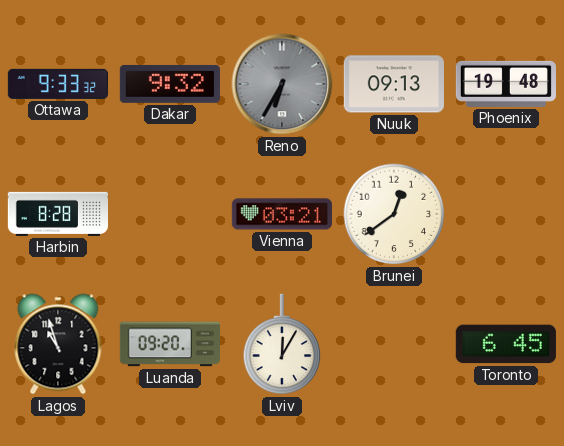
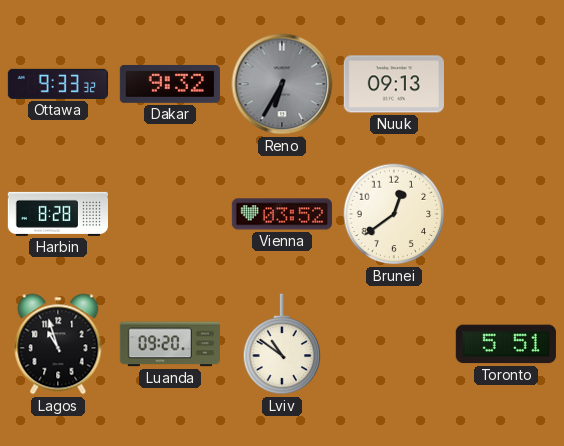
Phoenix: 19:48 -> none
Vienna: 03:21 -> 03:52
Lviv: 12:05 -> 10:51
Toronto: 6:45 -> 5:51
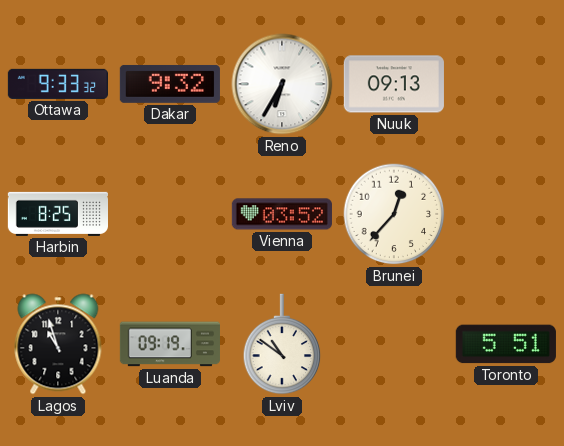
Reno dial: grey -> white
Harbin: 8:28 -> 8:25
Brunei: 12:39 -> 12:37
Luanda: 09:20 -> 09:19
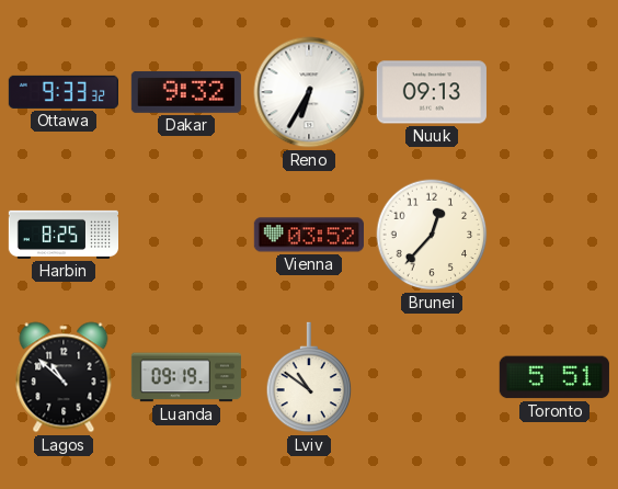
Lagos: 10:57 -> 10:52
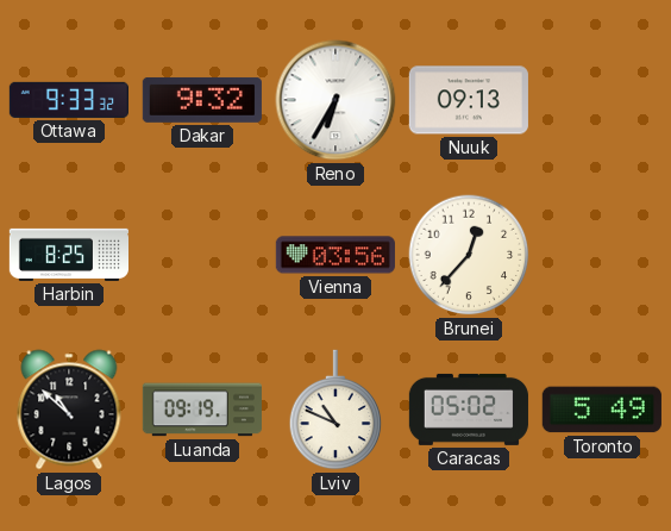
Vienna: 03:52 -> 03:56
Lviv: 10:51 -> 10:49
Caracas: none -> 05:02
Toronto: 5:51 -> 5:49
